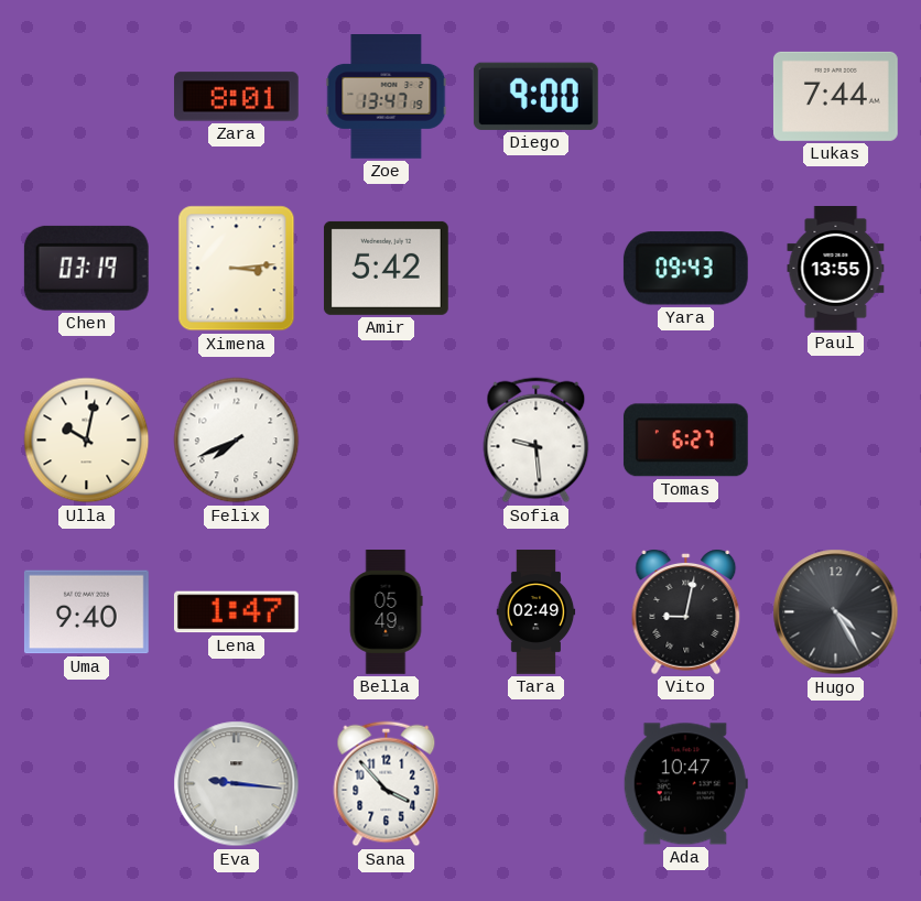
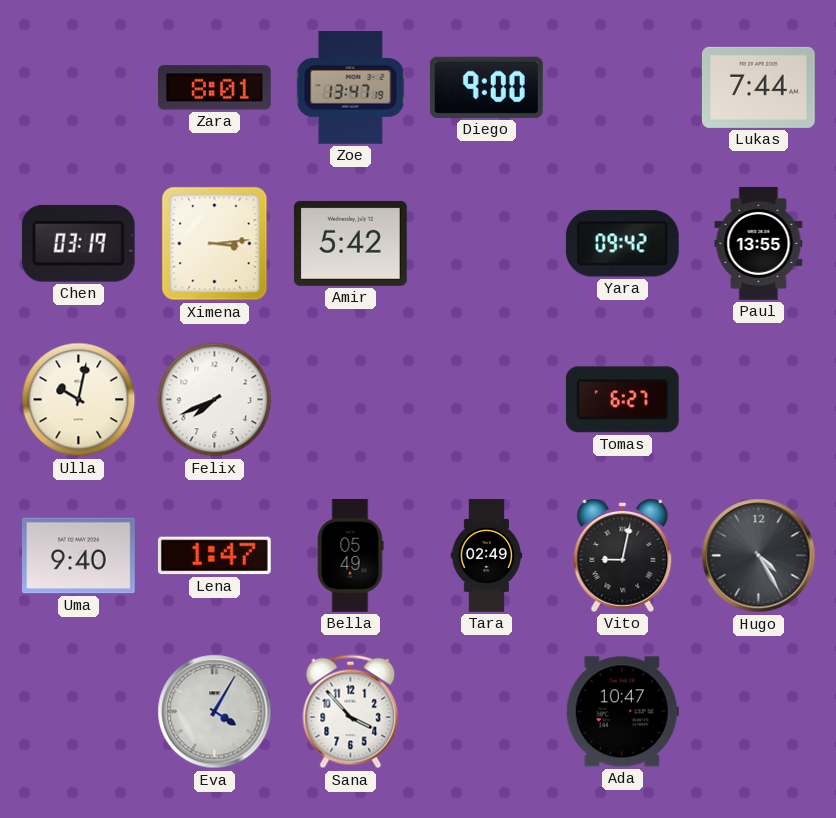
Yara: 09:43 -> 09:42
Sofia: 9:29 -> none
Eva: 9:16 -> 4:05
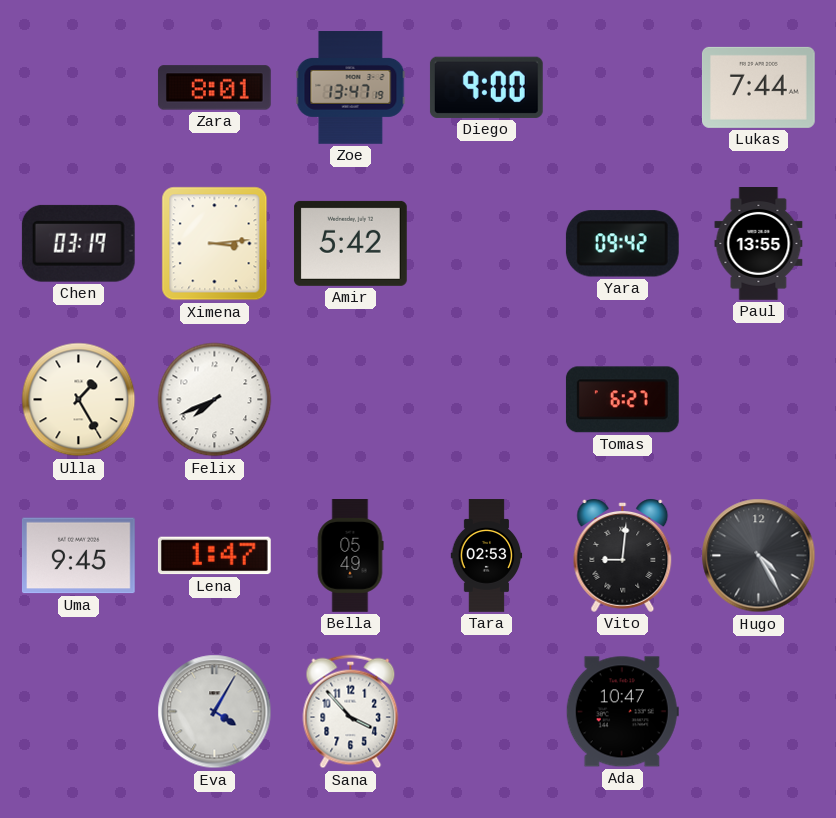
Ulla: 10:02 -> 1:25
Uma: 9:40 -> 9:45
Tara: 02:49 -> 02:53
Vito: 9:02 -> 9:01
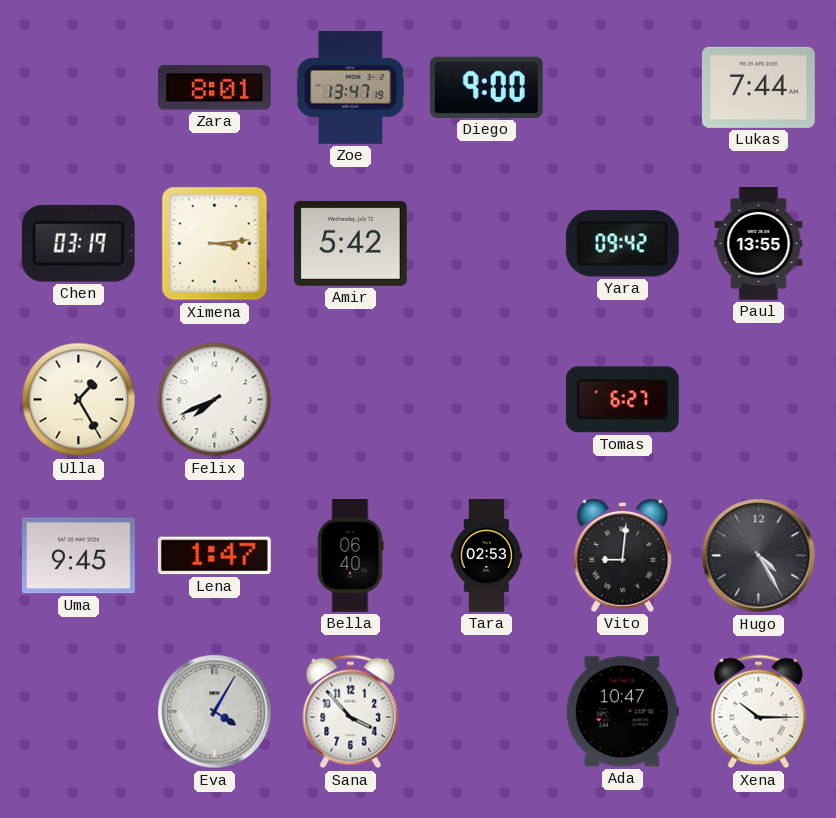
Bella: 05:49 -> 06:40
Xena: none -> 10:15
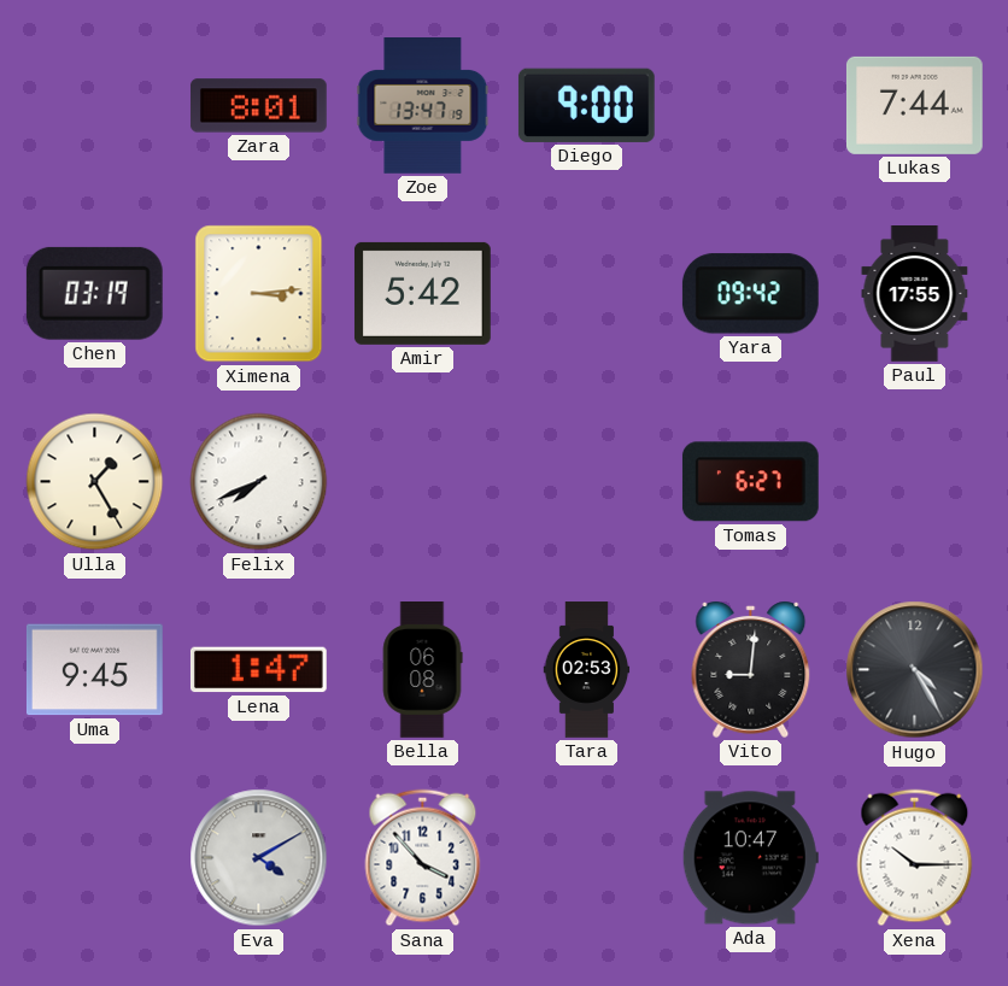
Paul: 13:55 -> 17:55
Bella: 06:40 -> 06:08
Eva: 4:05 -> 4:10
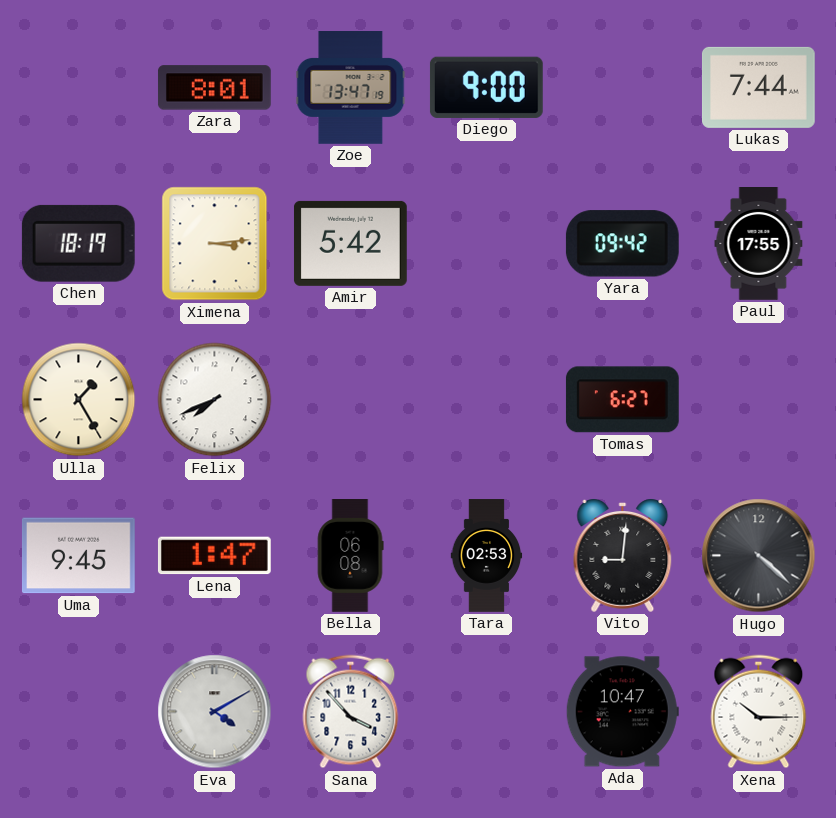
Chen: 03:19 -> 18:19
Hugo: 4:25 -> 4:22
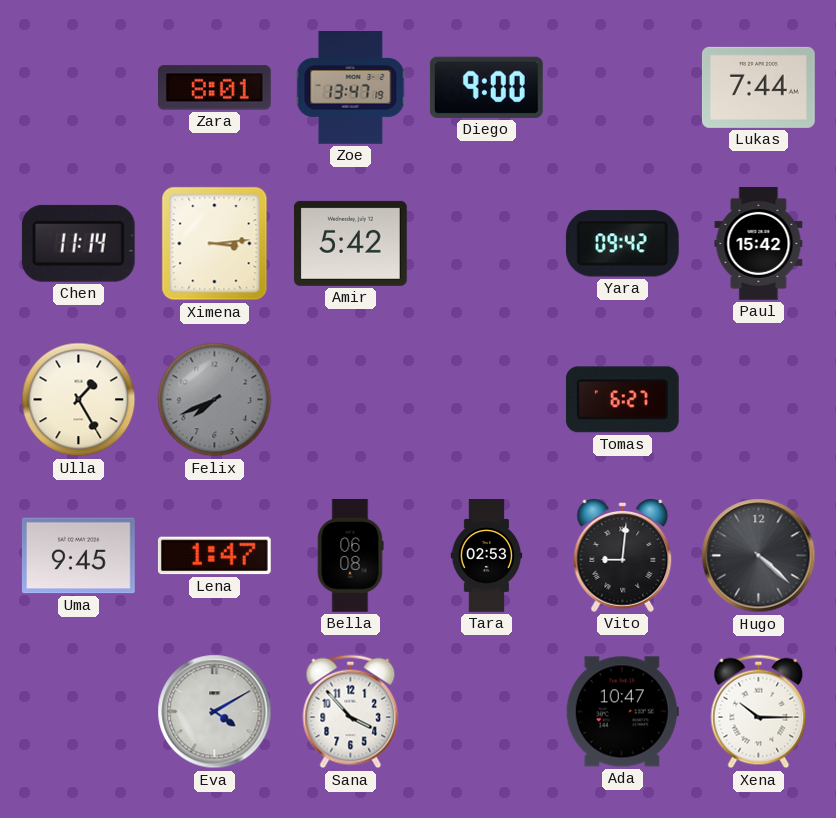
Chen: 18:19 -> 11:14
Paul: 17:55 -> 15:42
Felix dial: white -> grey
